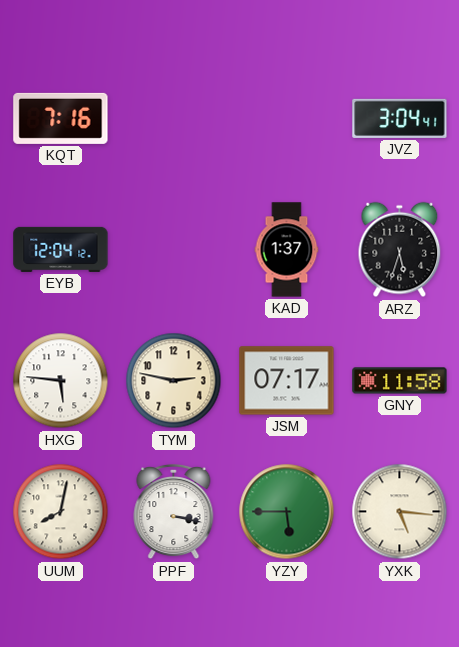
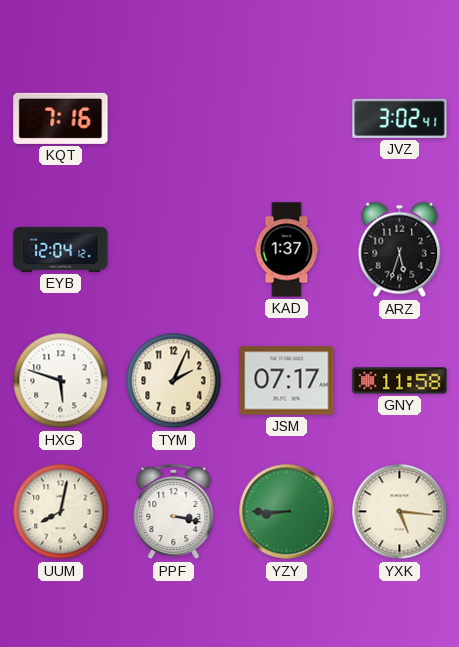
JVZ: 3:04 -> 3:02
HXG: 5:46 -> 5:48
TYM: 2:47 -> 2:04
YZY: 5:45 -> 8:45
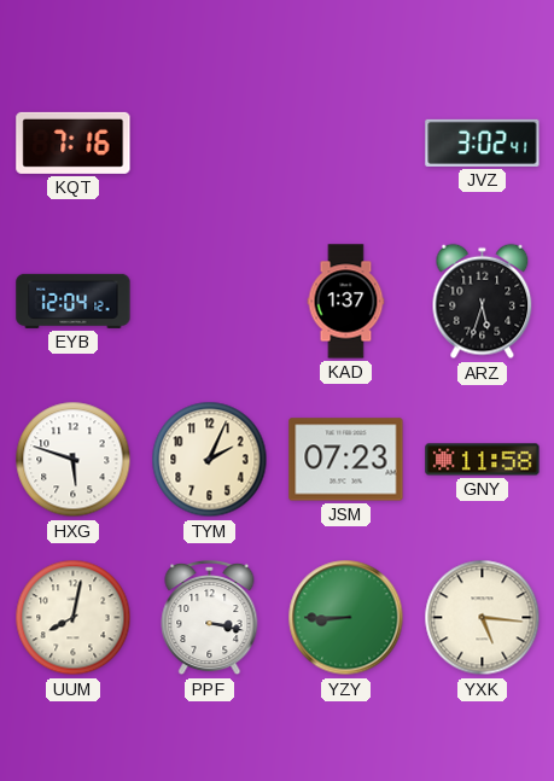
JSM: 07:17 -> 07:23
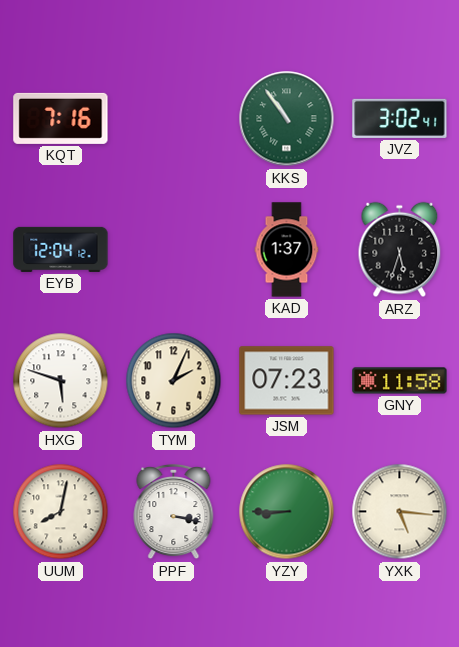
KKS: none -> 10:54
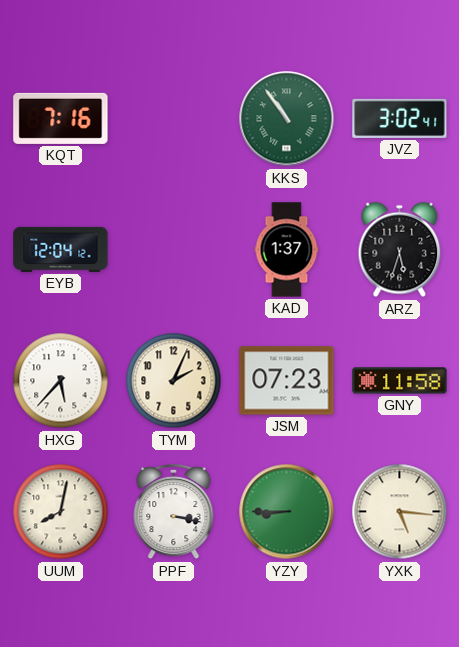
HXG: 5:48 -> 5:37
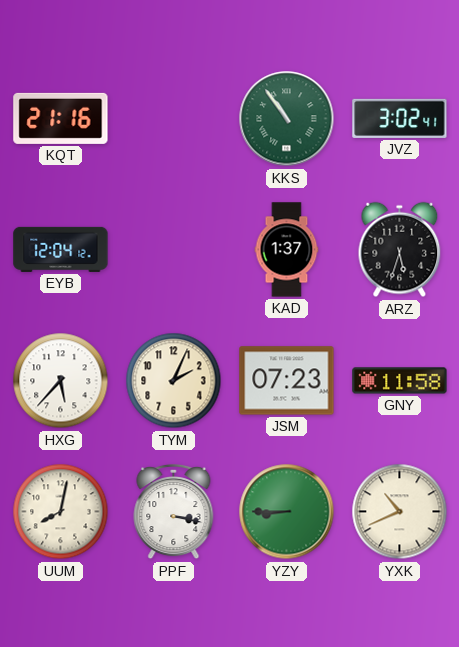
KQT: 7:16 -> 21:16
YXK: 5:16 -> 10:41
